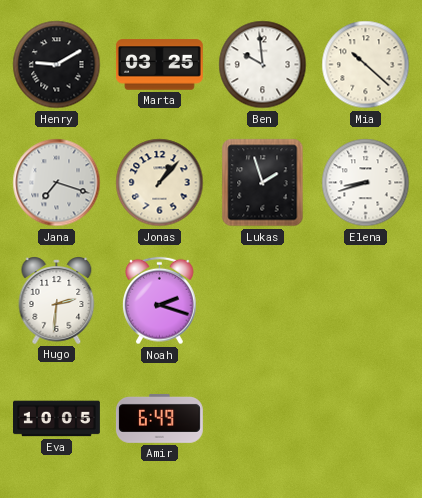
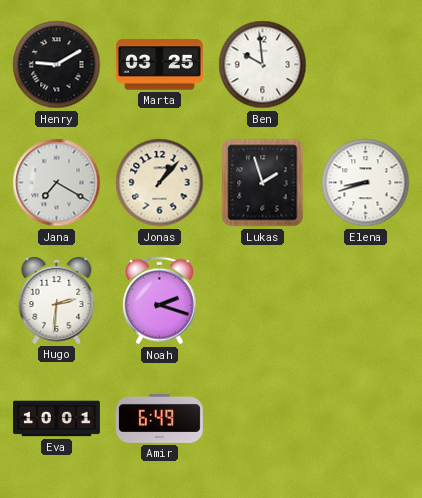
Mia: 10:22 -> none
Jana: 7:18 -> 7:20
Eva: 10:05 -> 10:01
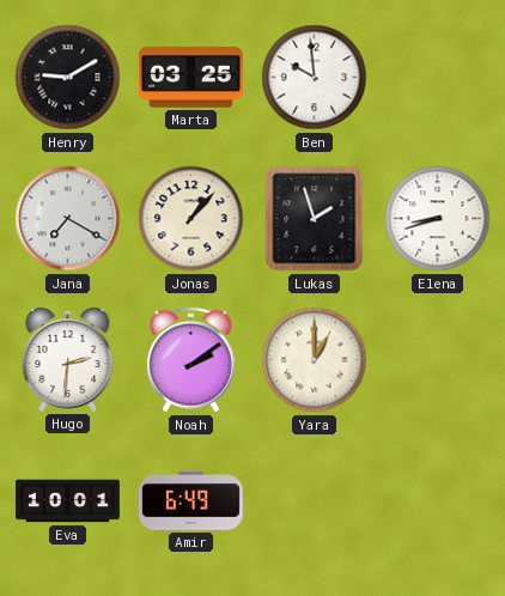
Noah: 2:18 -> 2:09
Yara: none -> 1:00
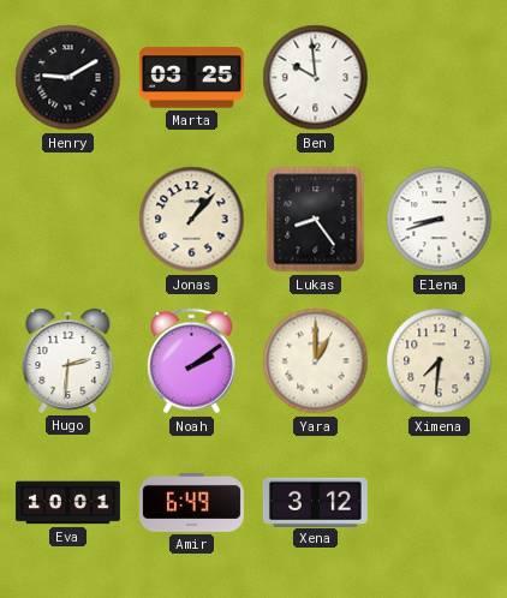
Jana: 7:20 -> none
Lukas: 1:57 -> 8:24
Ximena: none -> 7:31
Xena: none -> 3:12
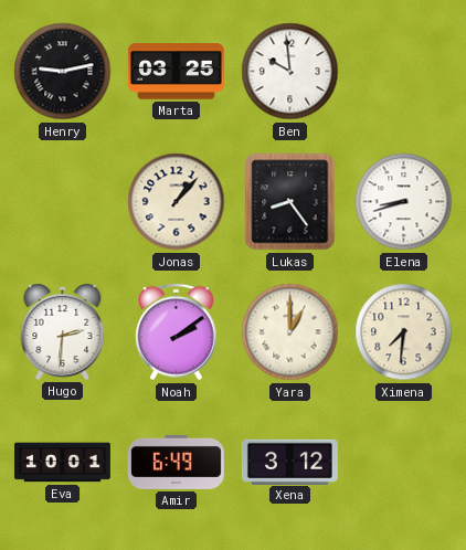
Henry: 9:10 -> 9:13
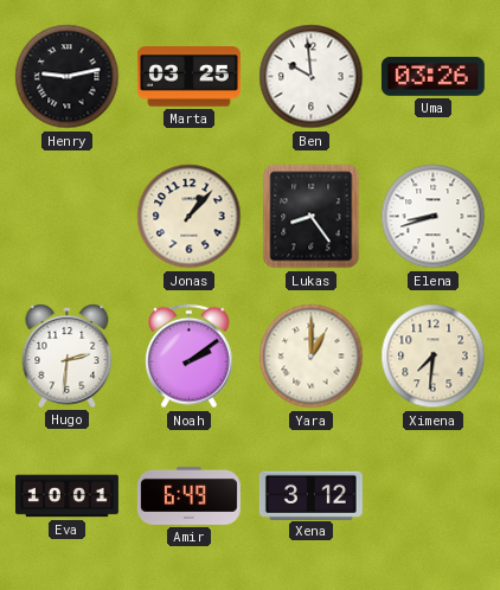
Uma: none -> 03:26
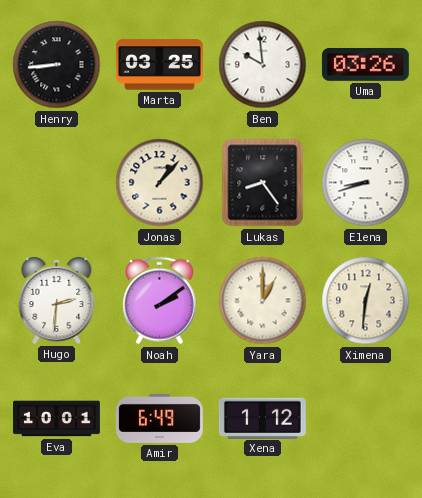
Henry: 9:13 -> 8:44
Ximena: 7:31 -> 12:31
Xena: 3:12 -> 1:12
